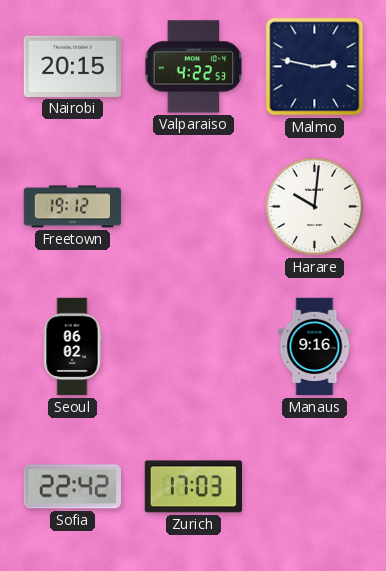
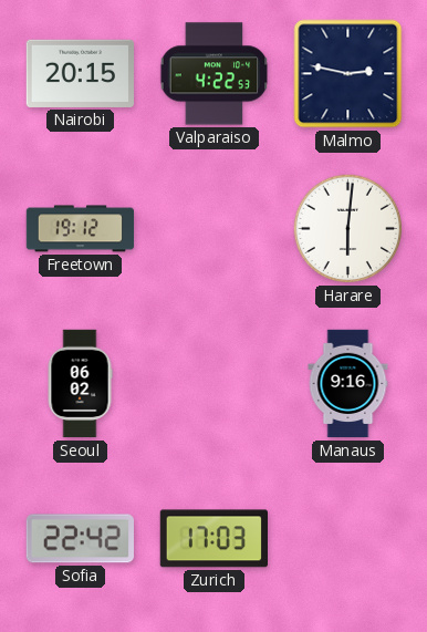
Harare: 10:01 -> 6:01
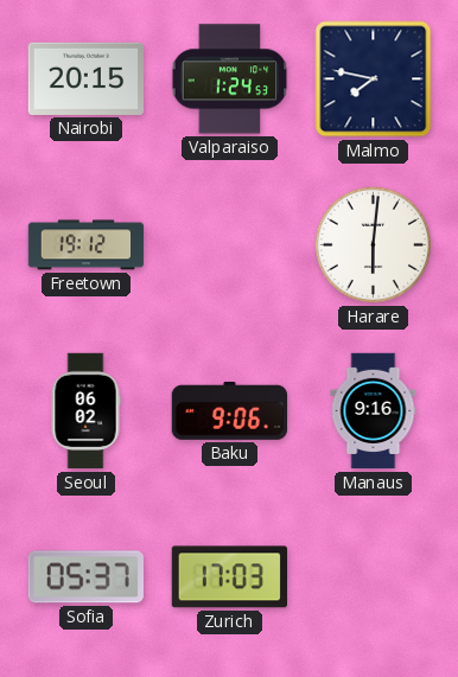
Valparaiso: 4:22 -> 1:24
Malmo: 2:47 -> 7:47
Baku: none -> 9:06
Sofia: 22:42 -> 05:37
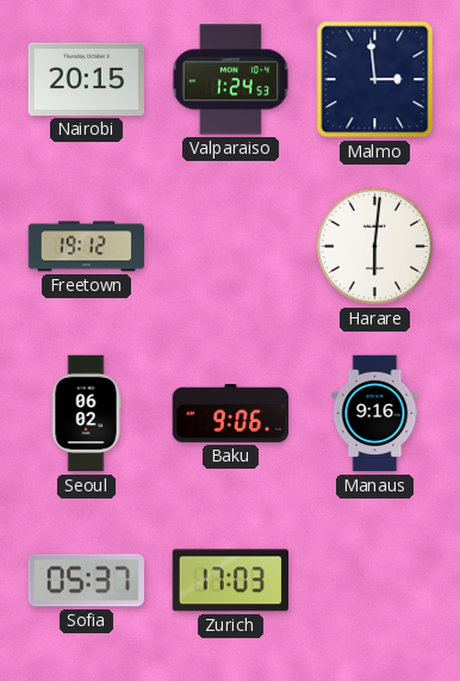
Malmo: 7:47 -> 2:59
